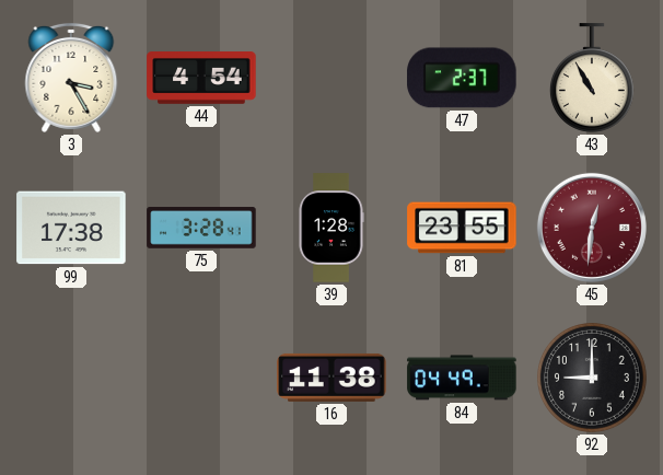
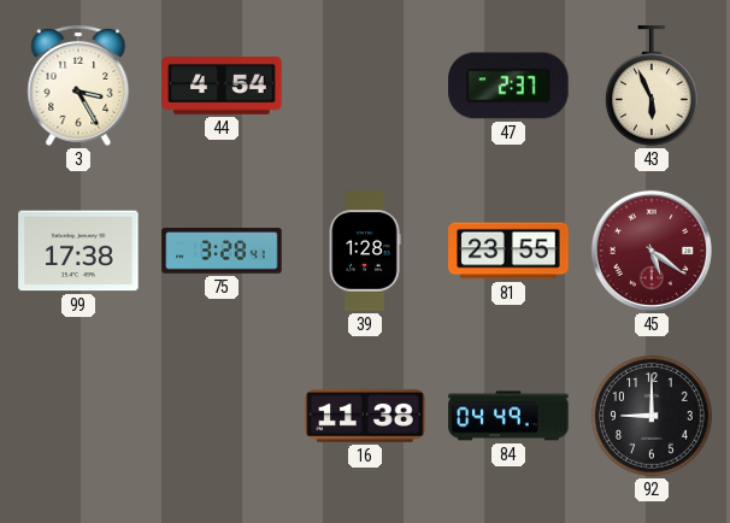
43: 10:55 -> 5:56
45: 12:31 -> 5:21
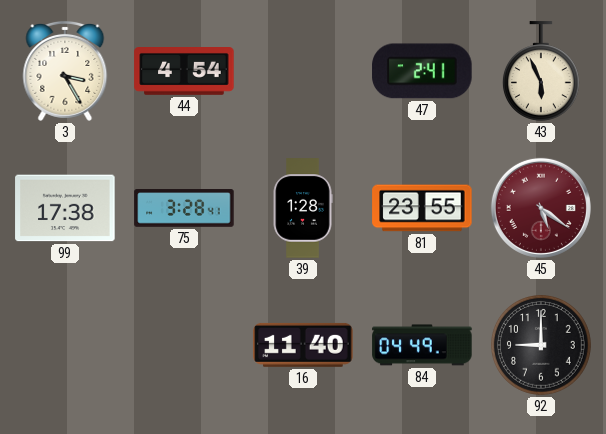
47: 2:37 -> 2:41
16: 11:38 -> 11:40
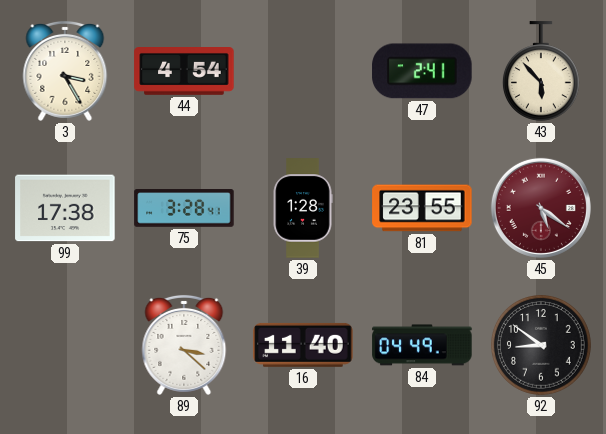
43: 5:56 -> 5:53
89: none -> 3:22
92: 9:00 -> 8:51
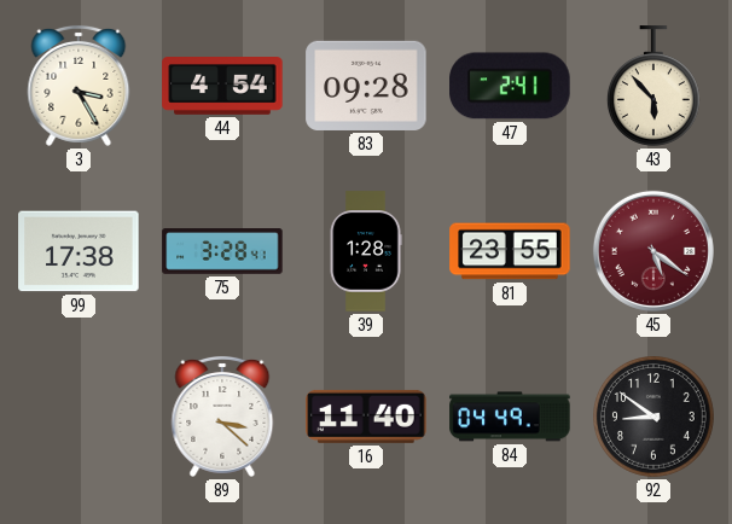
83: none -> 09:28
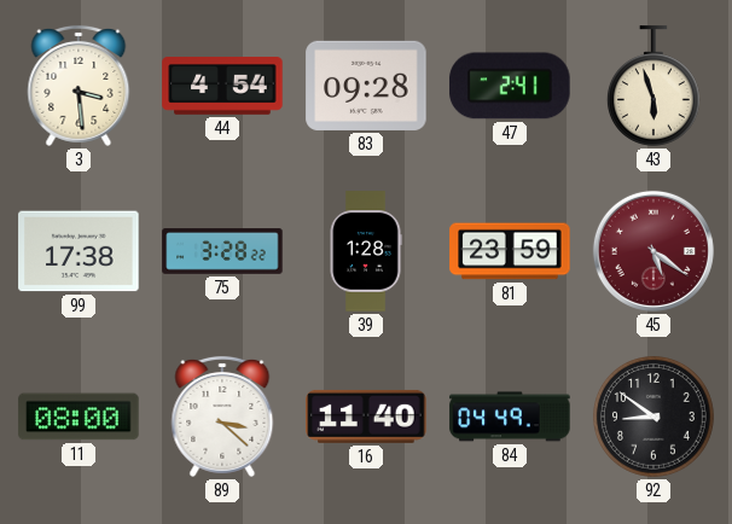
3: 3:25 -> 3:29
43: 5:53 -> 5:57
75: 3:28:41 -> 3:28:22
81: 23:55 -> 23:59
11: none -> 08:00
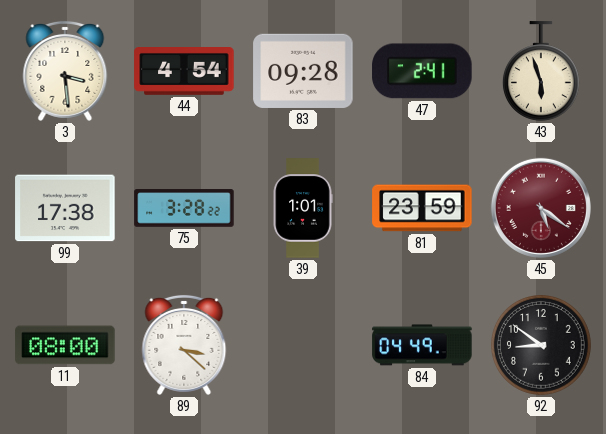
39: 1:28 -> 1:01
16: 11:40 -> none
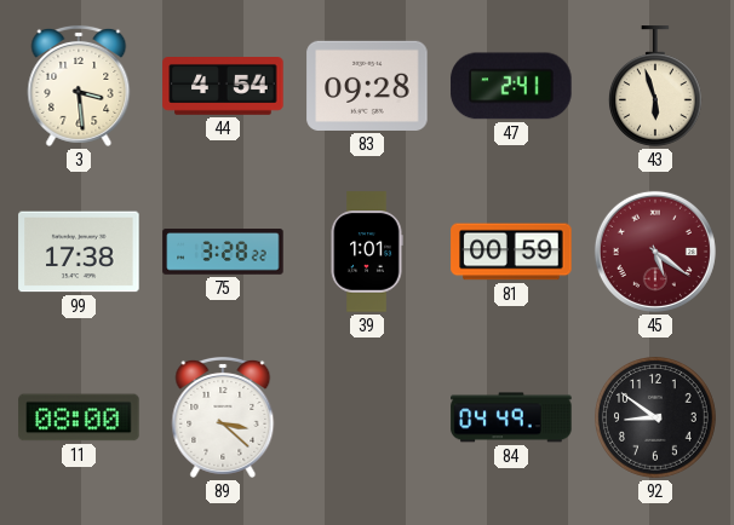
81: 23:59 -> 00:59
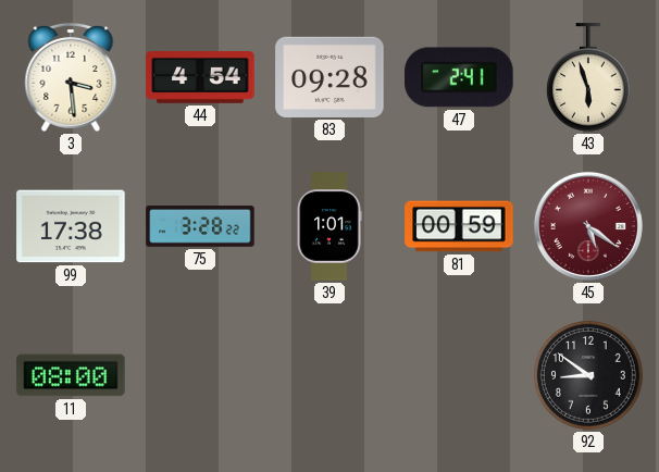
89: 3:22 -> none
84: 04:49 -> none
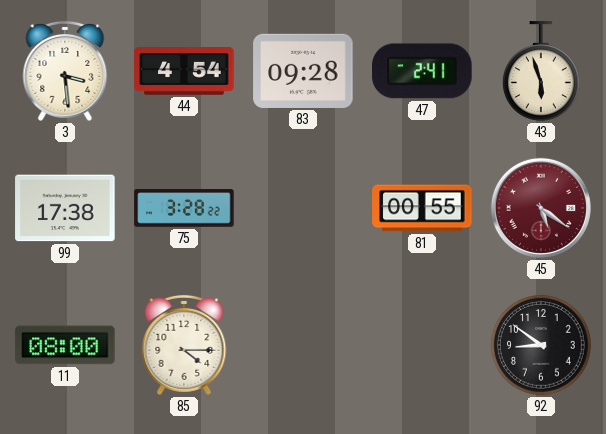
39: 1:01 -> none
81: 00:59 -> 00:55
85: none -> 4:15
